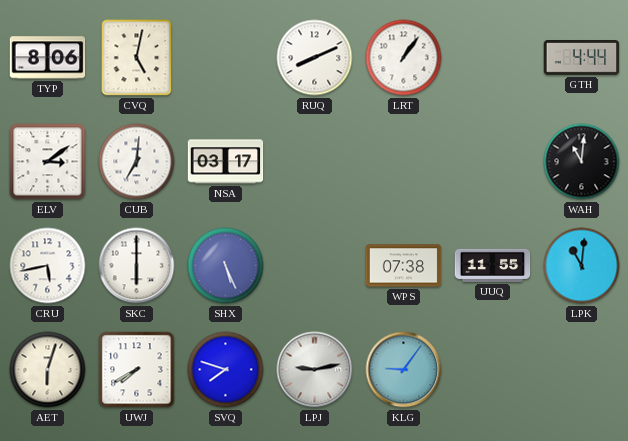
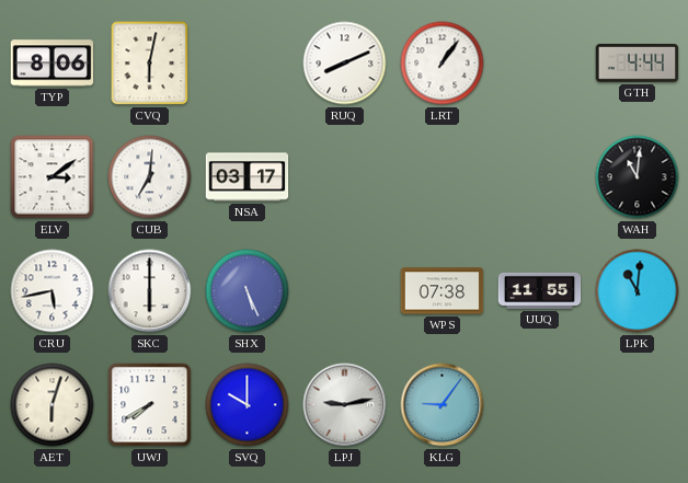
CVQ: 5:02 -> 6:02
SVQ: 7:48 -> 10:00
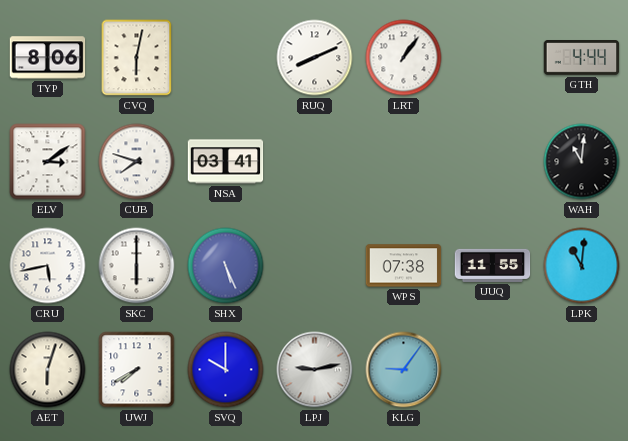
CUB: 7:01 -> 7:48
NSA: 03:17 -> 03:41
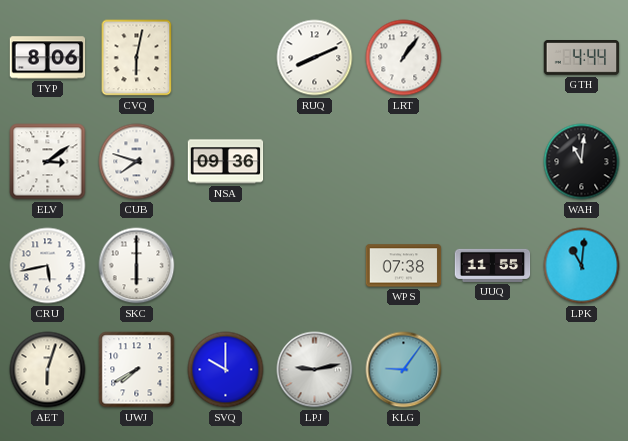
NSA: 03:41 -> 09:36
SHX: 5:26 -> none
